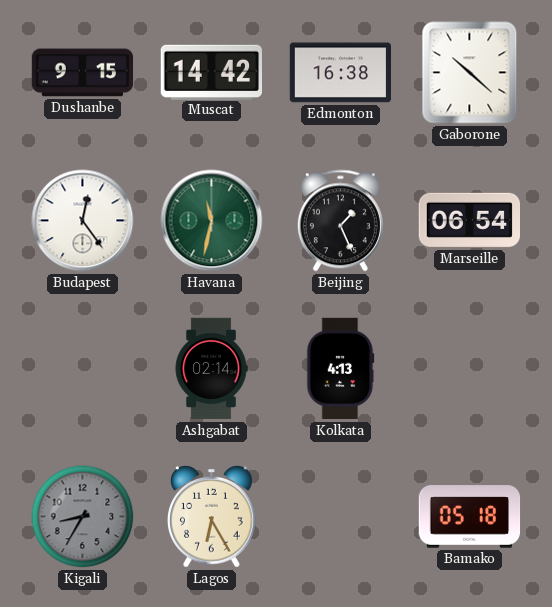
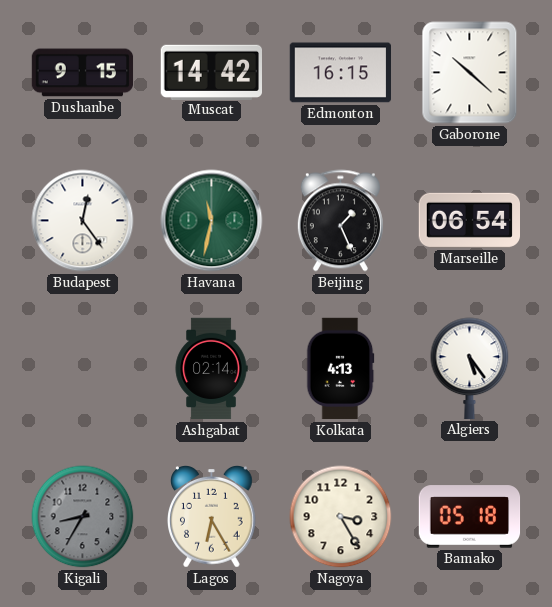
Edmonton: 16:38 -> 16:15
Algiers: none -> 5:24
Nagoya: none -> 3:25
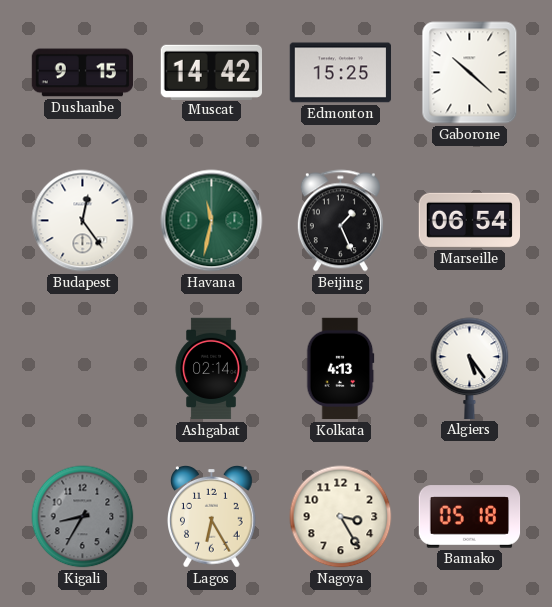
Edmonton: 16:15 -> 15:25
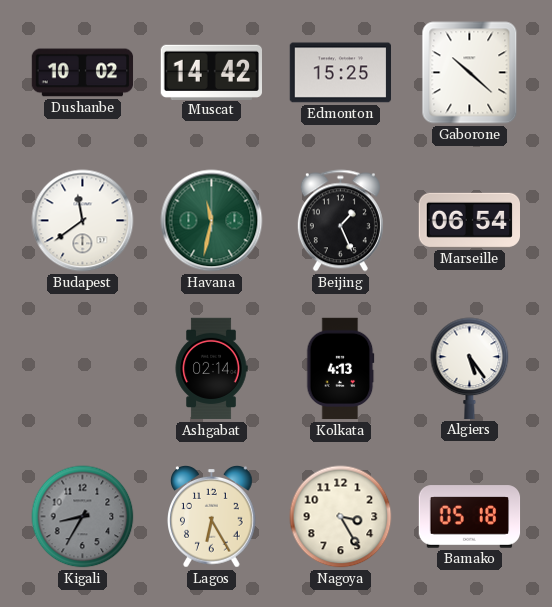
Dushanbe: 9:15 -> 10:02
Budapest: 12:24 -> 11:39
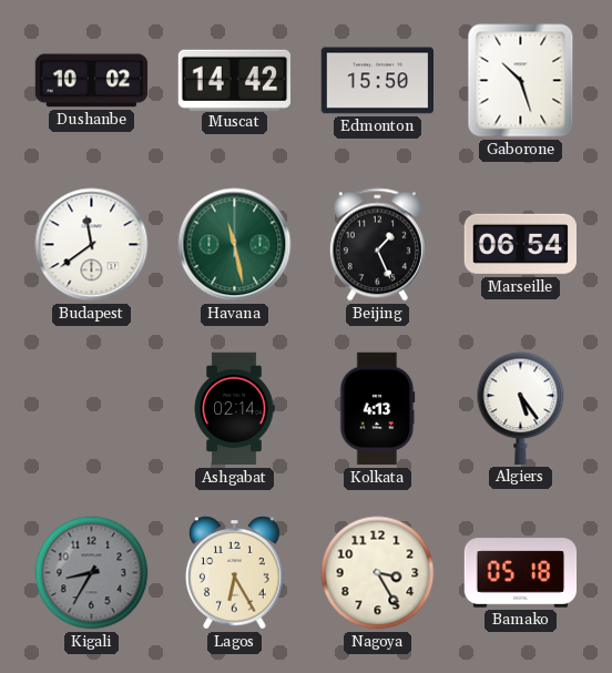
Edmonton: 15:25 -> 15:50
Gaborone: 10:22 -> 10:27
Havana: 11:32 -> 11:28
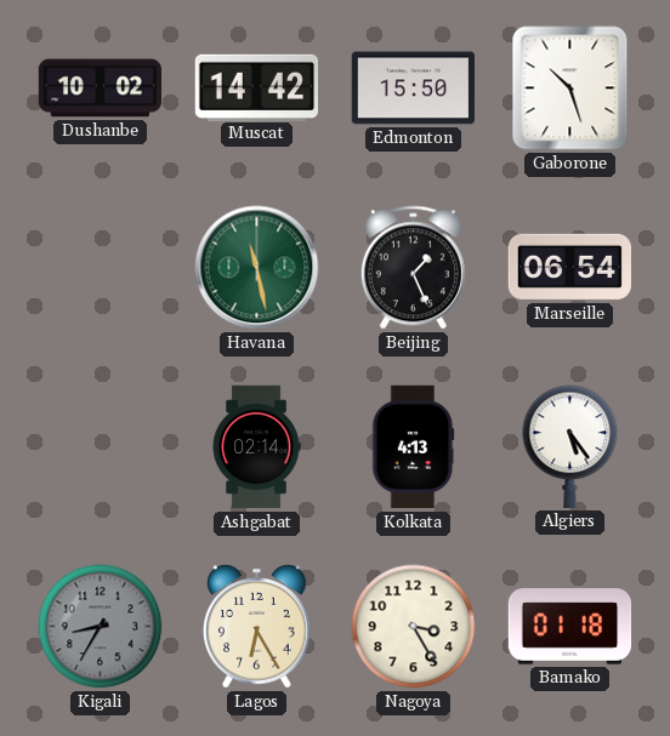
Budapest: 11:39 -> none
Bamako: 05:18 -> 01:18
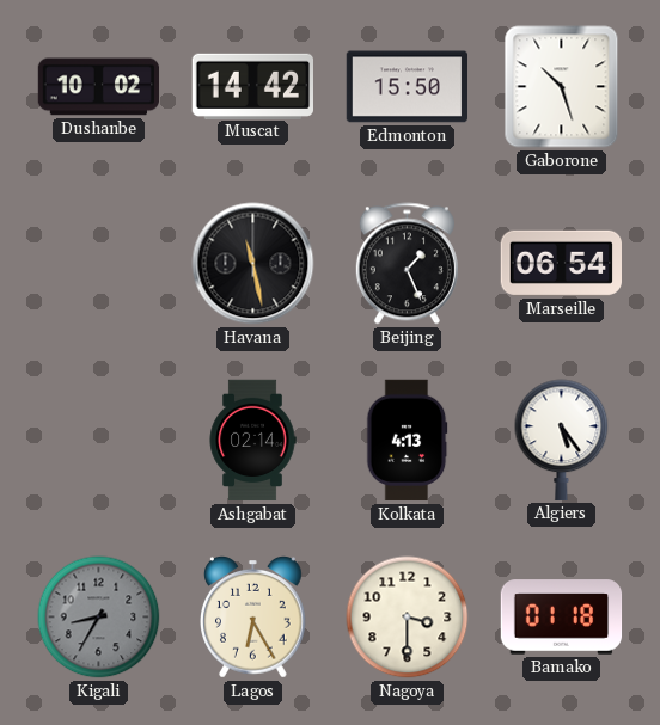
Havana dial: green -> black
Nagoya: 3:25 -> 3:30
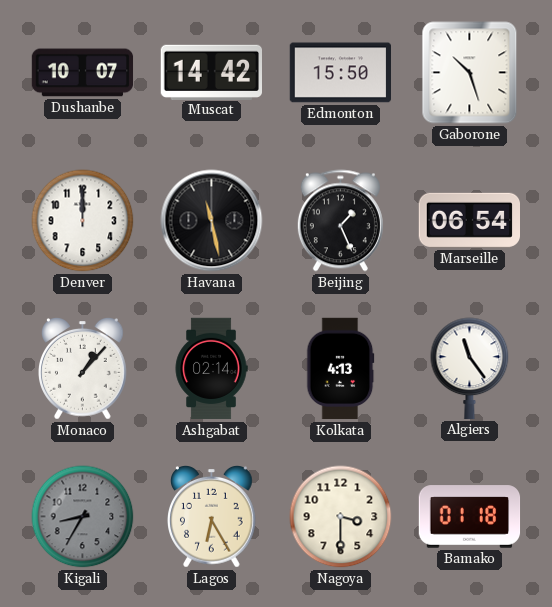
Dushanbe: 10:02 -> 10:07
Denver: none -> 12:00
Monaco: none -> 1:07
Algiers: 5:24 -> 11:24
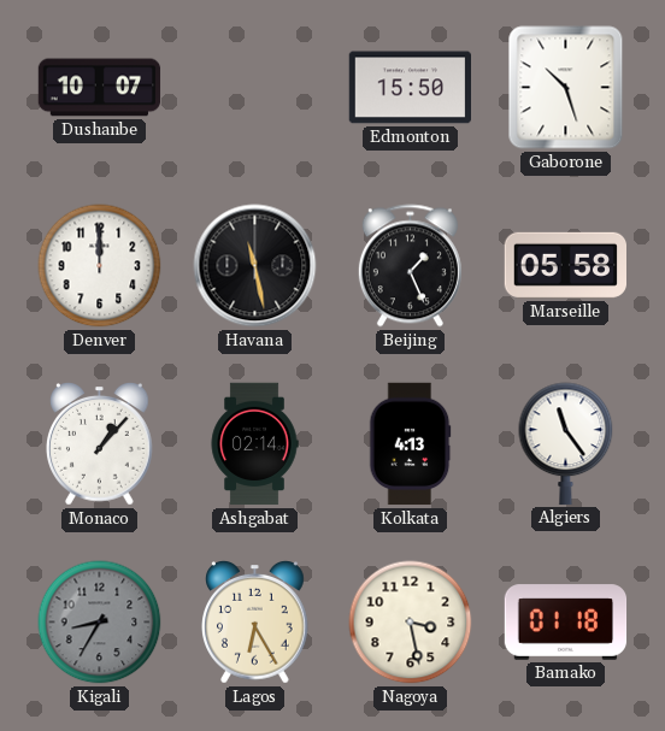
Muscat: 14:42 -> none
Marseille: 06:54 -> 05:58
Nagoya: 3:30 -> 3:28
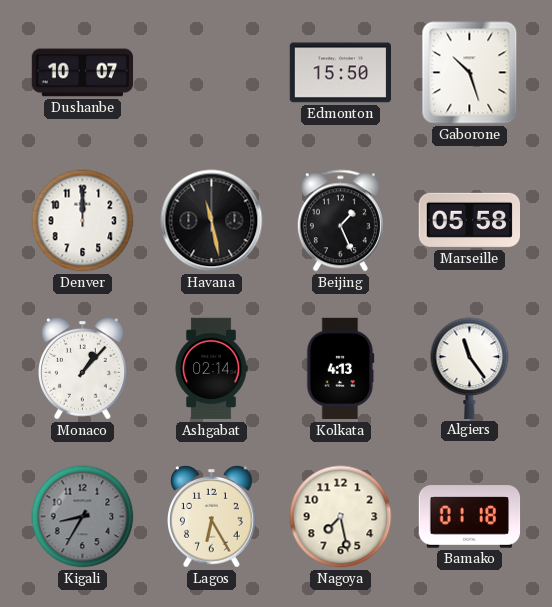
Nagoya: 3:28 -> 7:28
